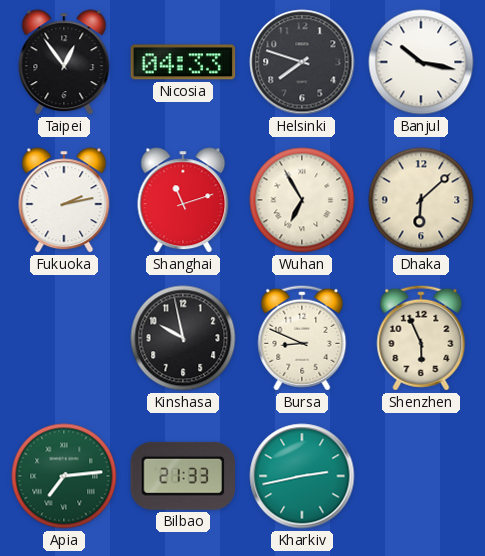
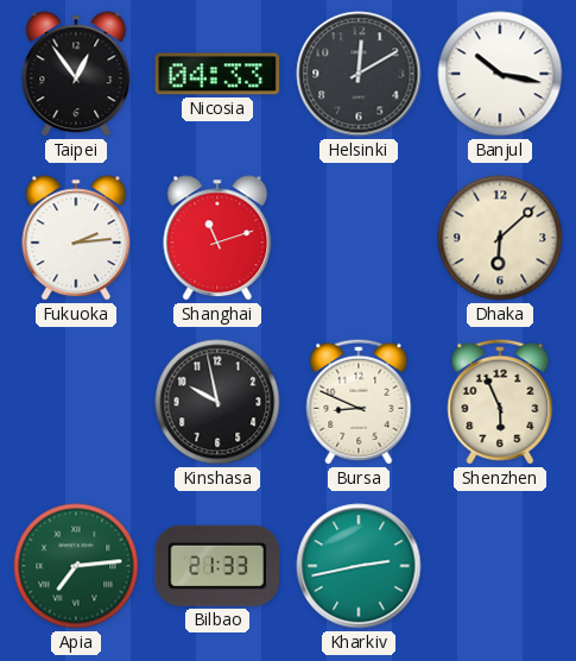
Helsinki: 7:48 -> 12:10
Fukuoka: 2:13 -> 2:14
Wuhan: 6:55 -> none
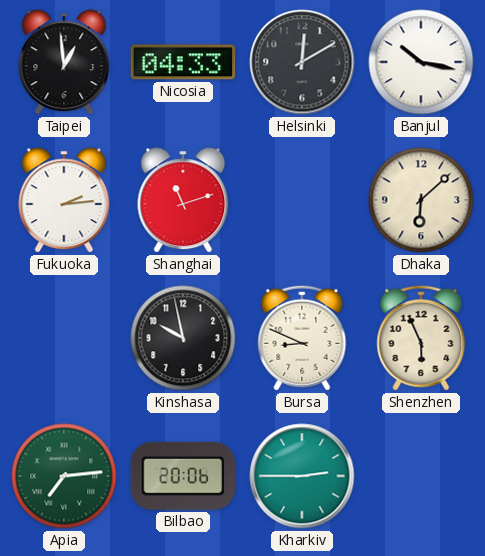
Taipei: 12:54 -> 12:59
Bilbao: 21:33 -> 20:06
Kharkiv: 2:43 -> 2:45
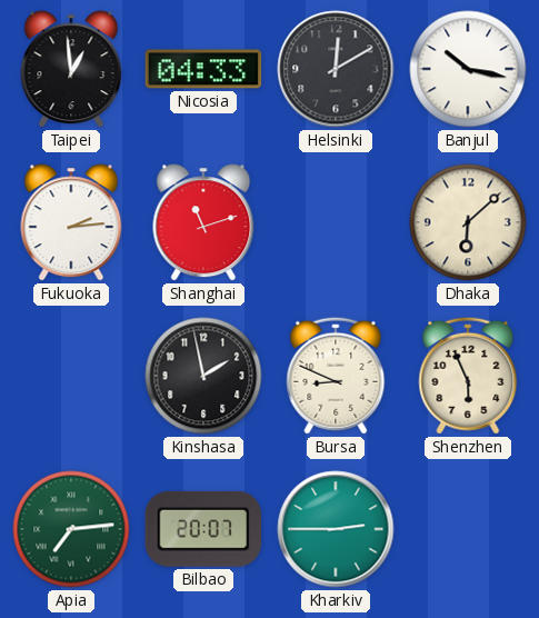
Kinshasa: 9:58 -> 1:58
Bilbao: 20:06 -> 20:07
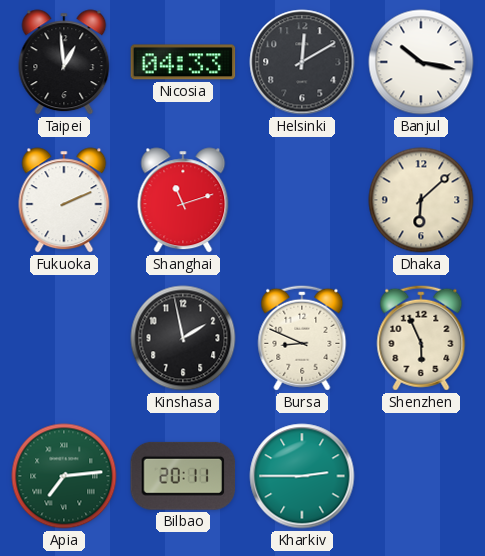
Fukuoka: 2:14 -> 2:11
Bilbao: 20:07 -> 20:11
